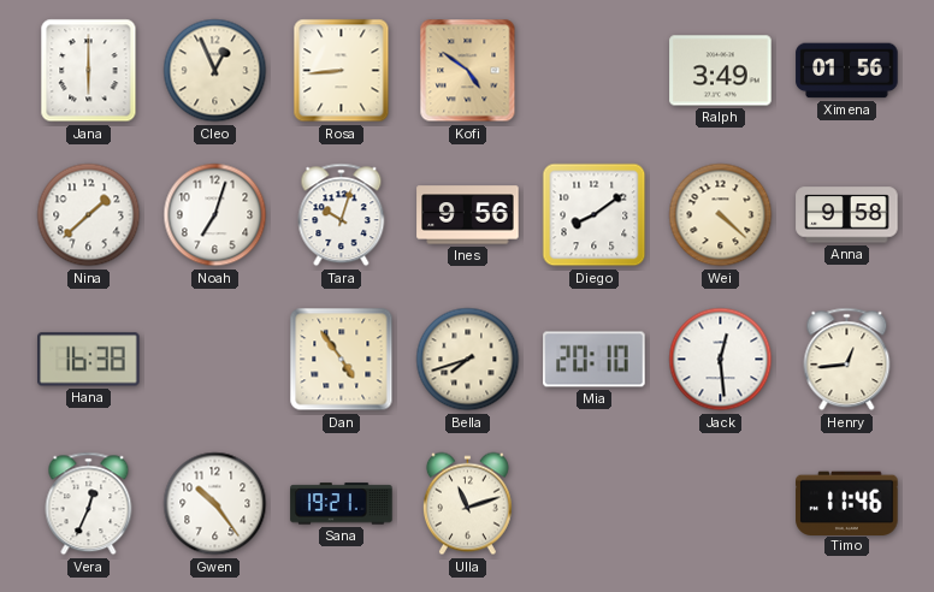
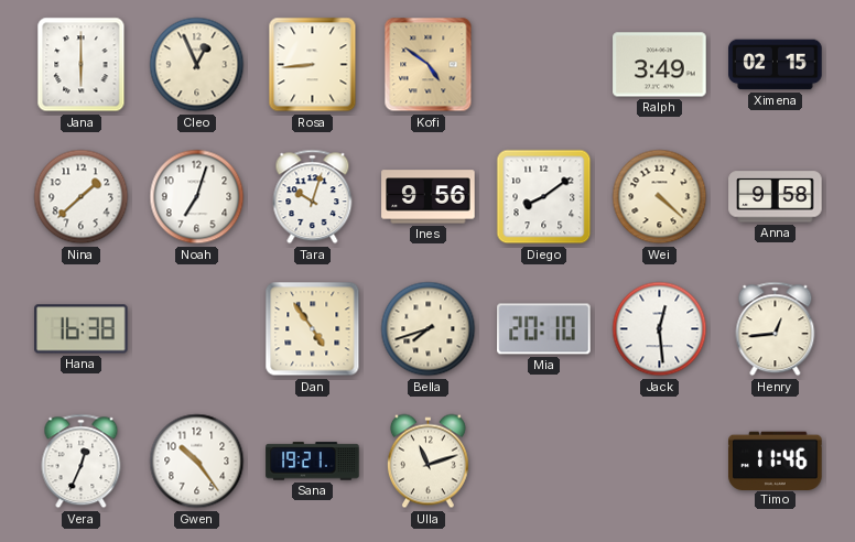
Ximena: 01:56 -> 02:15
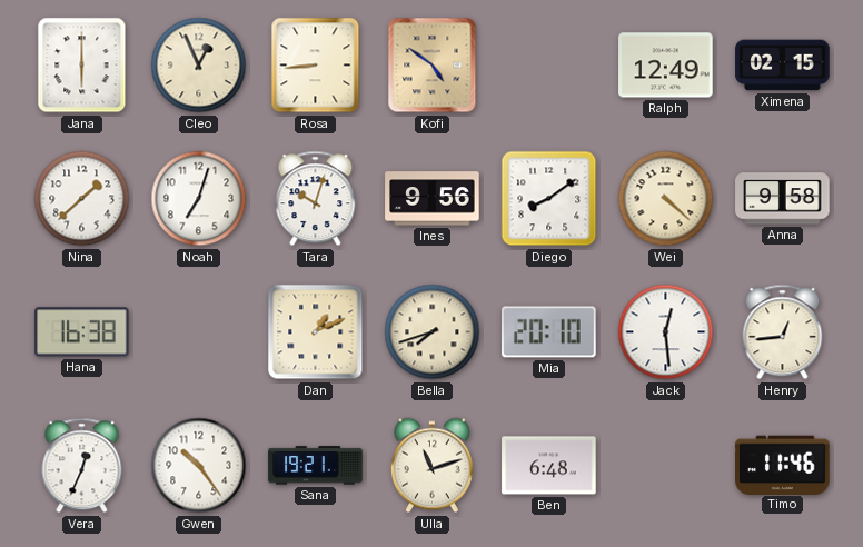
Ralph: 3:49 -> 12:49
Dan: 4:54 -> 1:11
Ben: none -> 6:48
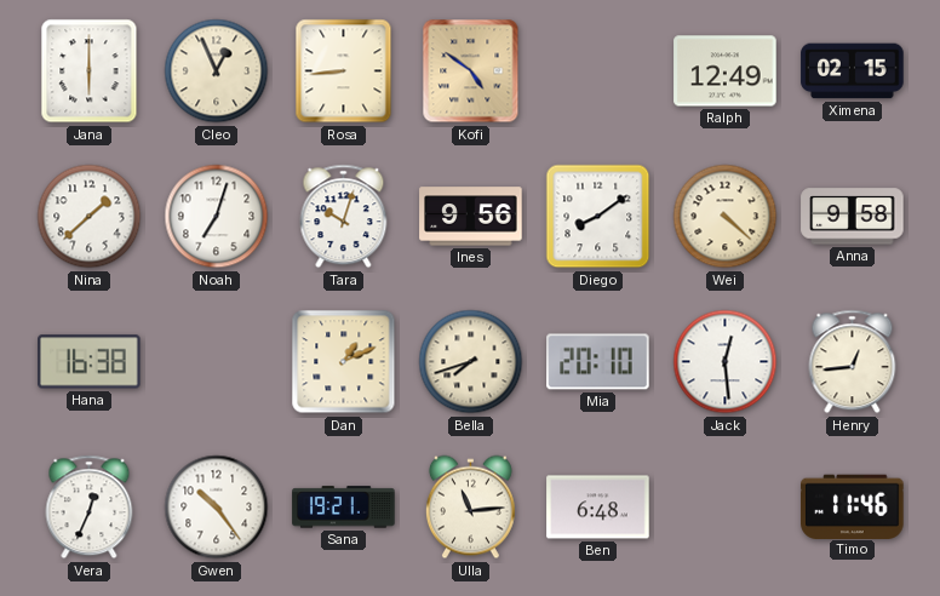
Ulla: 11:12 -> 11:14
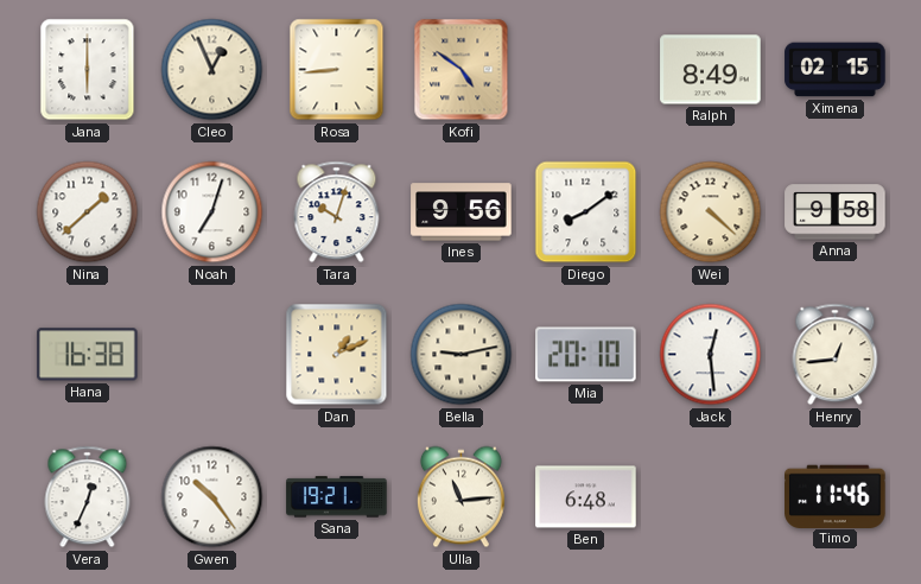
Ralph: 12:49 -> 8:49
Bella: 7:42 -> 9:13
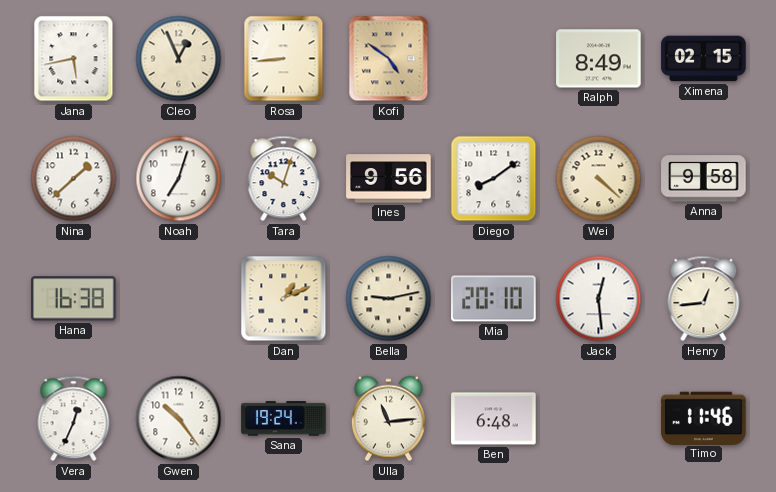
Jana: 6:00 -> 5:43
Sana: 19:21 -> 19:24
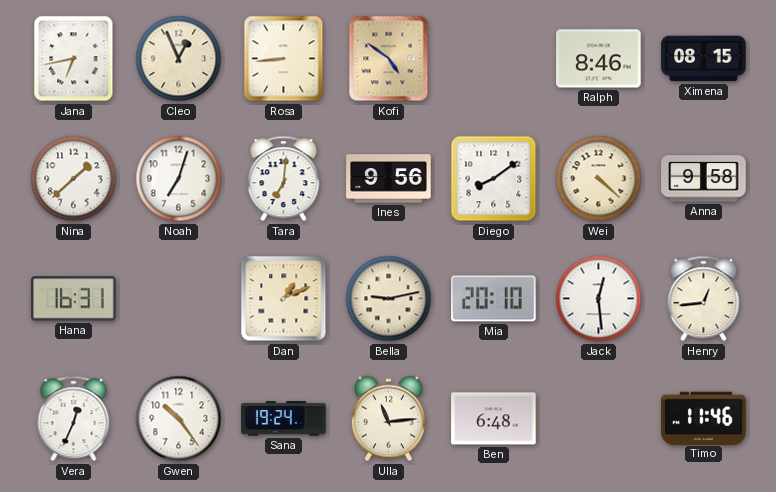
Jana: 5:43 -> 6:43
Ralph: 8:49 -> 8:46
Ximena: 02:15 -> 08:15
Tara: 10:03 -> 7:01
Hana: 16:38 -> 16:31
